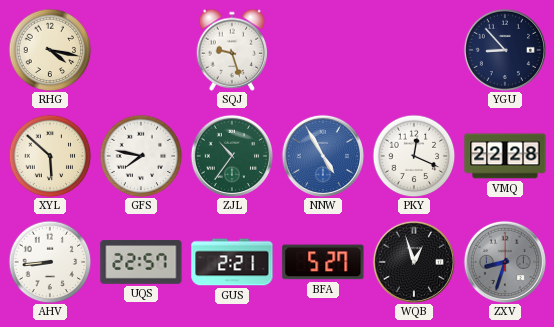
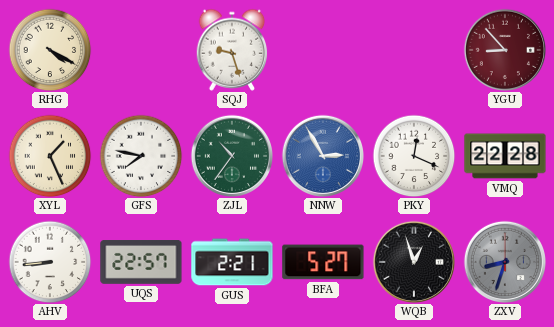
RHG: 4:17 -> 4:20
YGU dial: navy -> burgundy
XYL: 5:52 -> 1:26
NNW: 4:55 -> 2:55
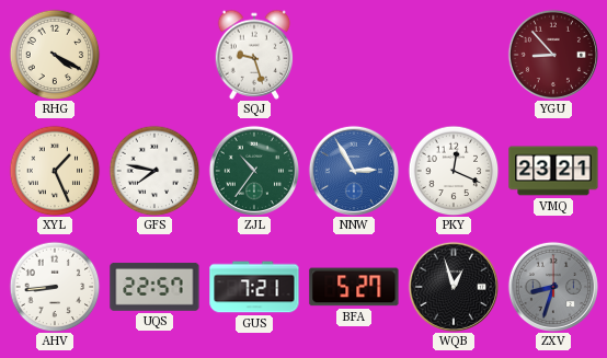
VMQ: 22:28 -> 23:21
GUS: 2:21 -> 7:21
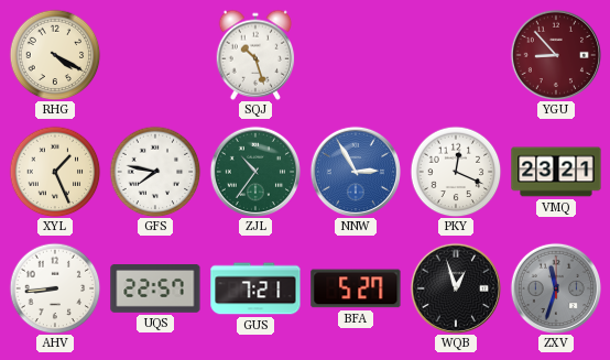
SQJ: 9:27 -> 10:27
ZXV: 8:33 -> 11:33
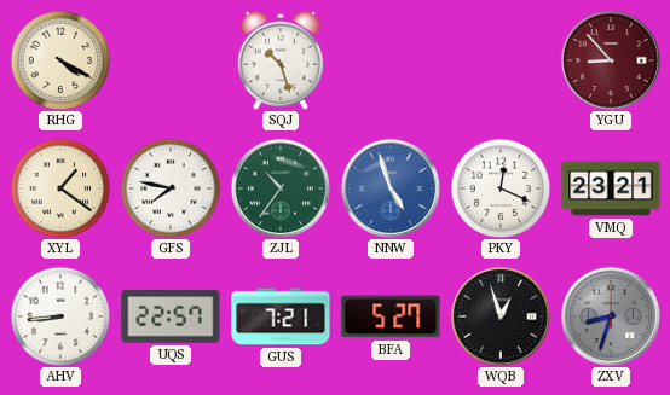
XYL: 1:26 -> 1:21
NNW: 2:55 -> 4:57
ZXV: 11:33 -> 8:33
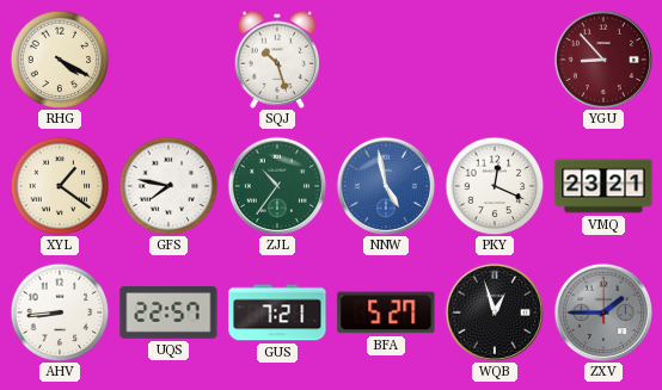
NNW: 4:57 -> 4:58
ZXV: 8:33 -> 1:45
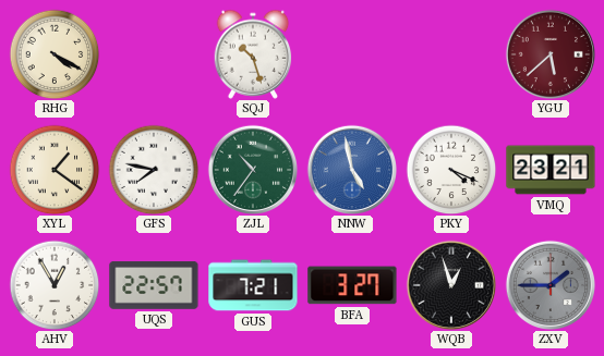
YGU: 8:53 -> 5:38
PKY: 12:19 -> 4:19
AHV: 8:44 -> 12:55
BFA: 5:27 -> 3:27
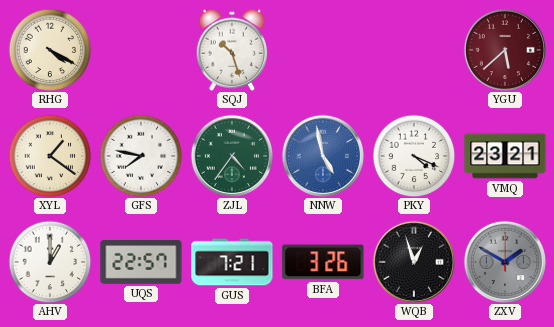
ZJL: 10:36 -> 4:36
AHV: 12:55 -> 1:00
BFA: 3:27 -> 3:26
ZXV: 1:45 -> 1:50
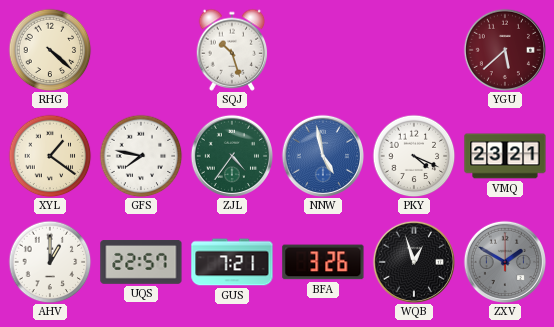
RHG: 4:20 -> 4:22
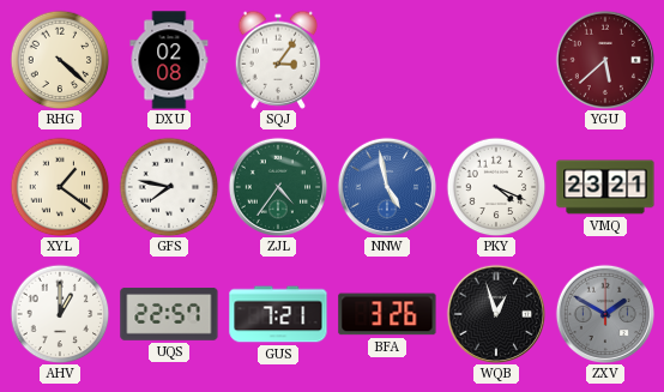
DXU: none -> 02:08
SQJ: 10:27 -> 3:06
